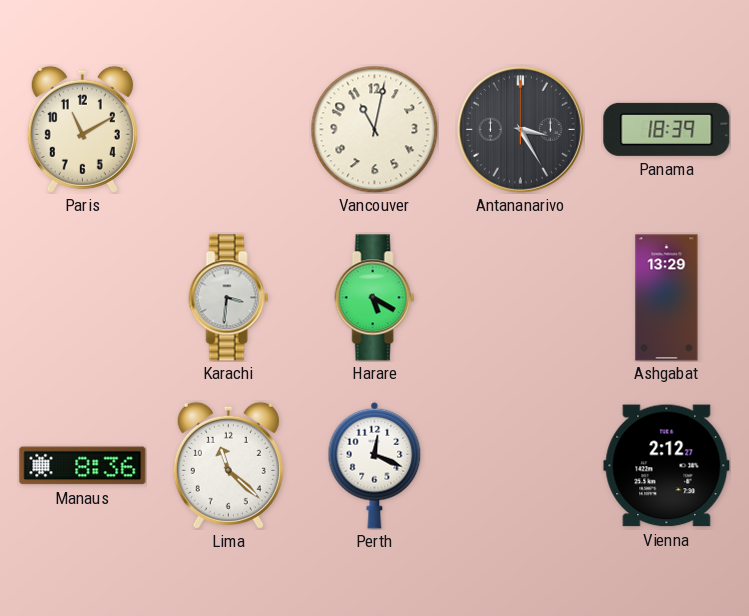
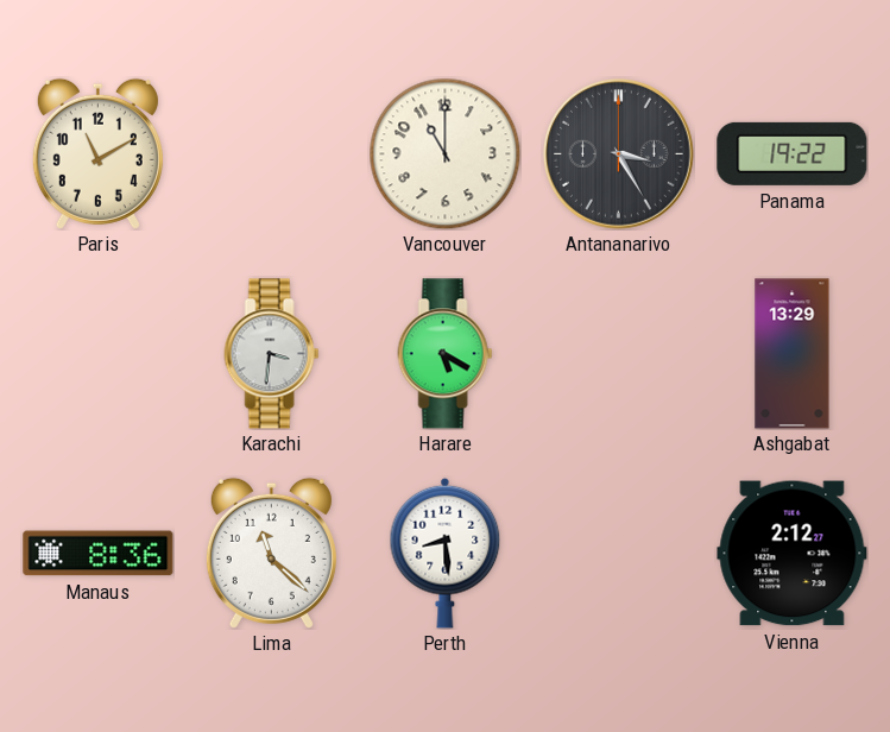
Vancouver: 11:02 -> 11:00
Panama: 18:39 -> 19:22
Perth: 12:19 -> 8:29
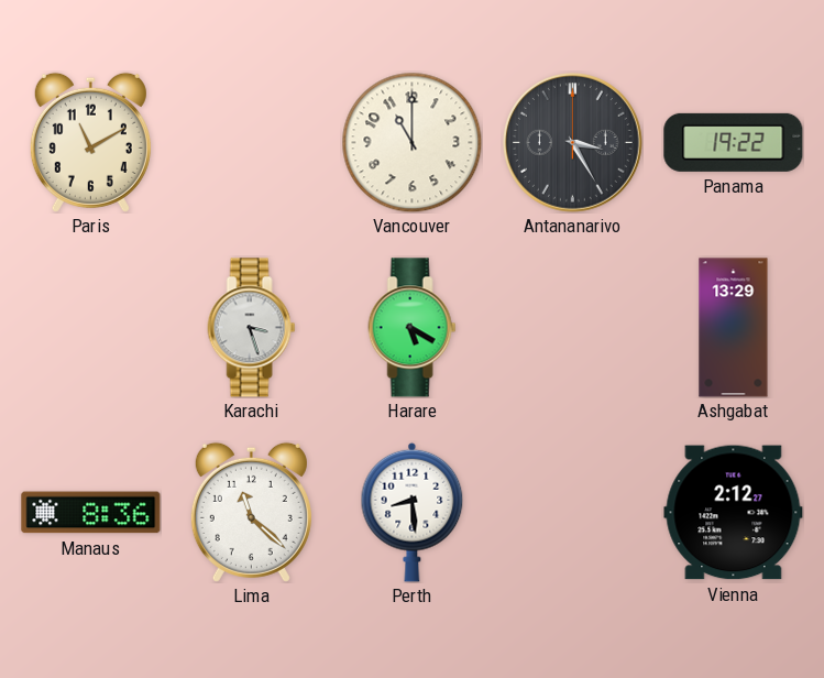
Karachi: 3:31 -> 3:27
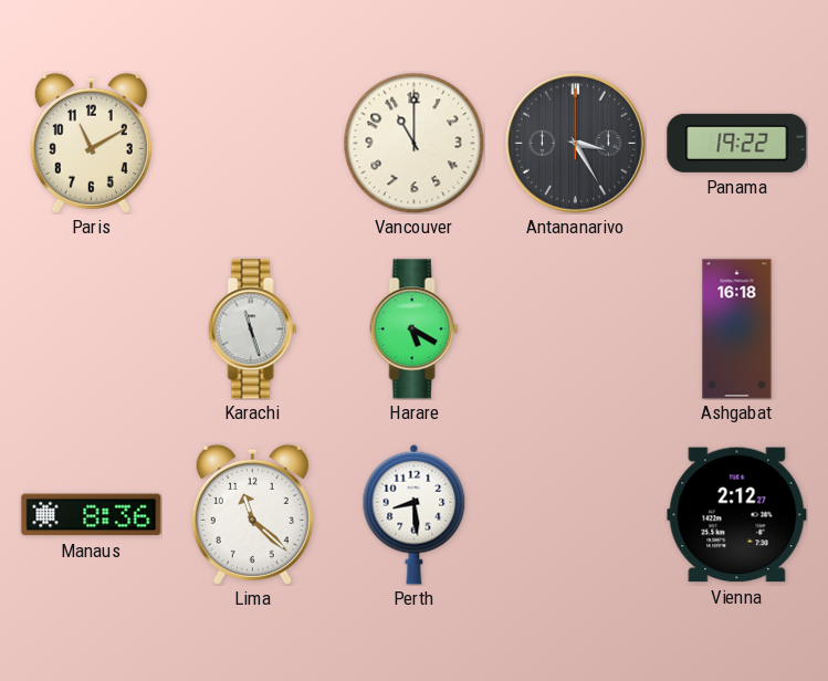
Karachi: 3:27 -> 11:27
Ashgabat: 13:29 -> 16:18
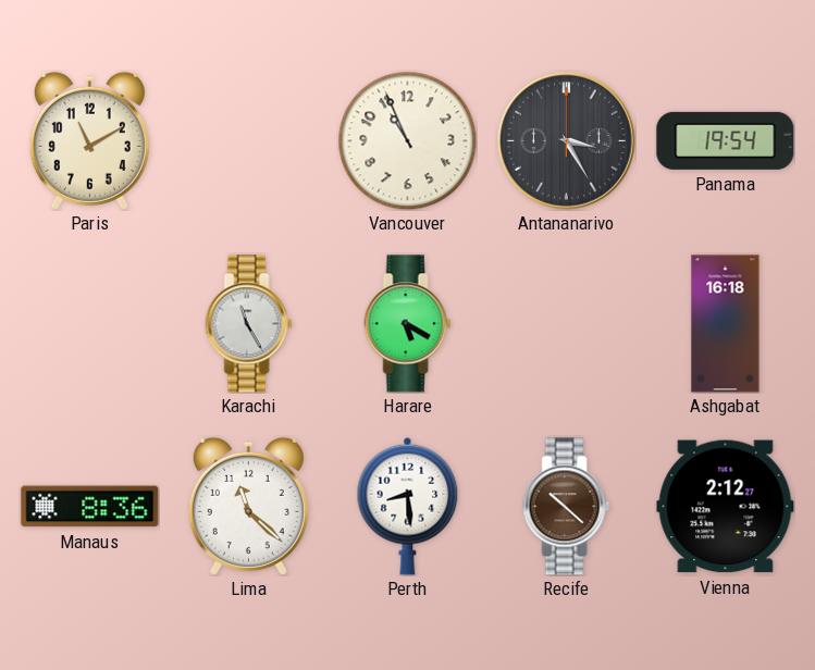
Vancouver: 11:00 -> 10:56
Panama: 19:22 -> 19:54
Karachi: 11:27 -> 11:25
Recife: none -> 10:22
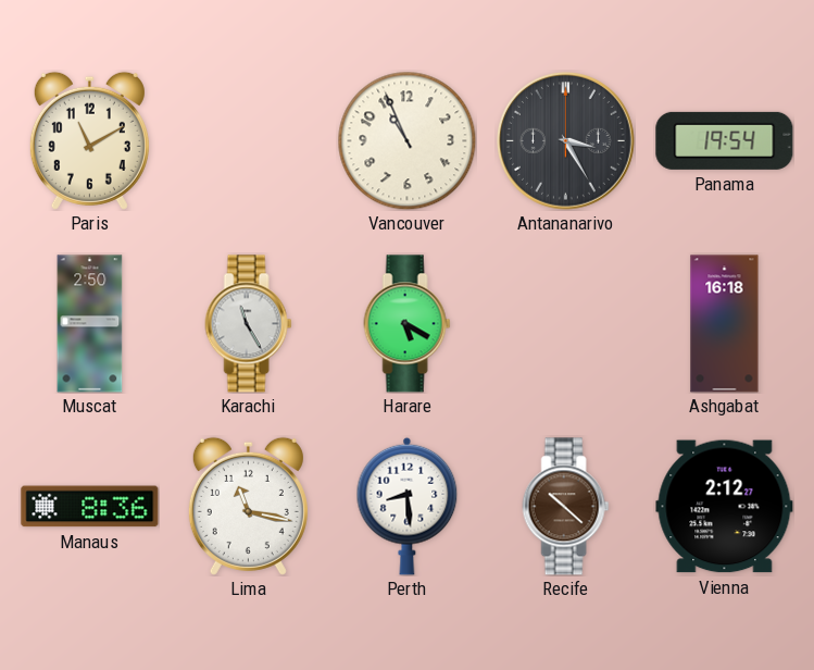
Muscat: none -> 2:50
Lima: 11:22 -> 11:17
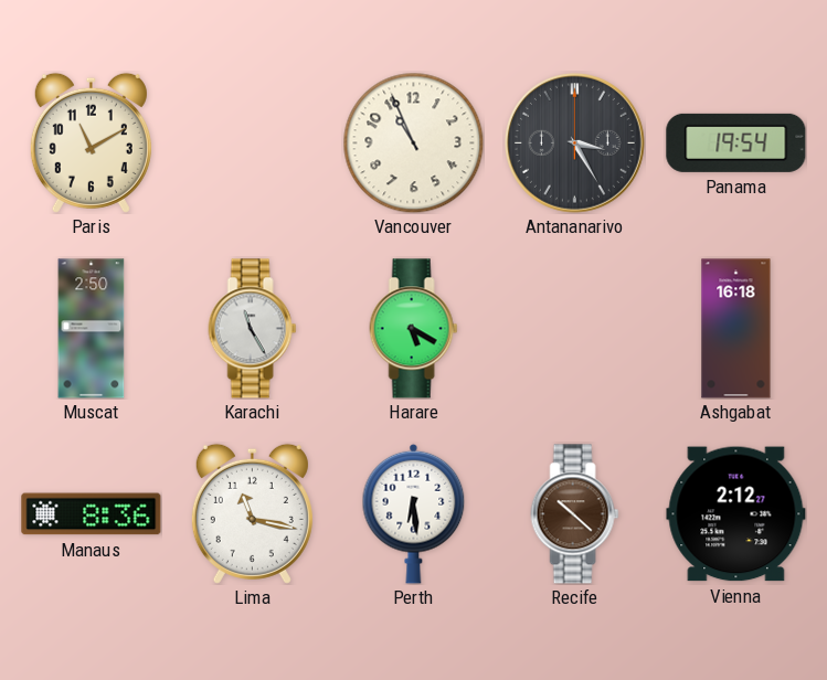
Perth: 8:29 -> 6:29
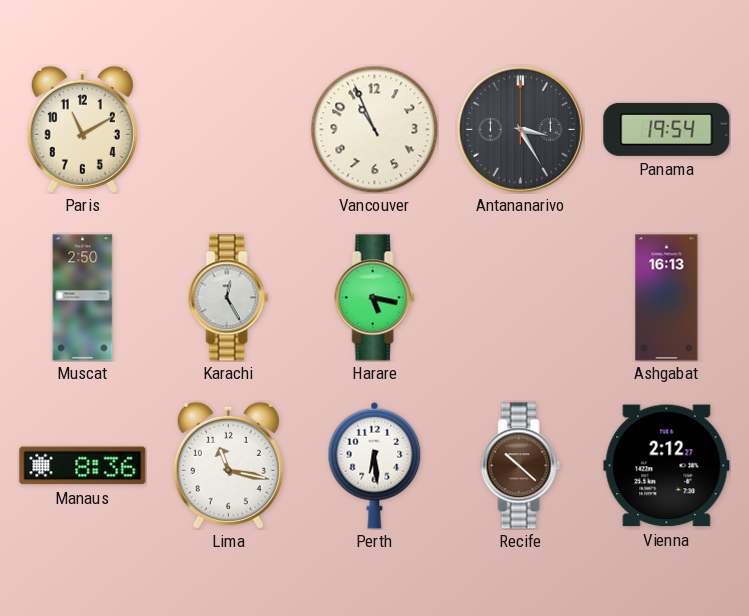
Karachi: 11:25 -> 12:25
Harare: 5:20 -> 5:17
Ashgabat: 16:18 -> 16:13
